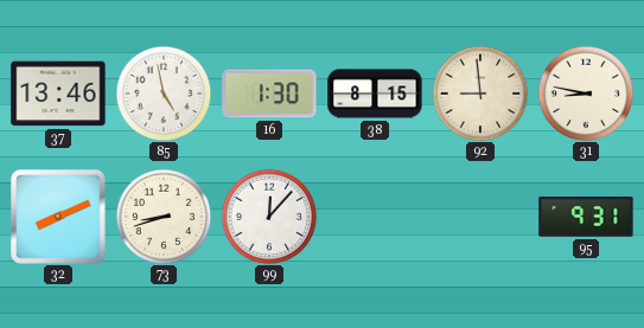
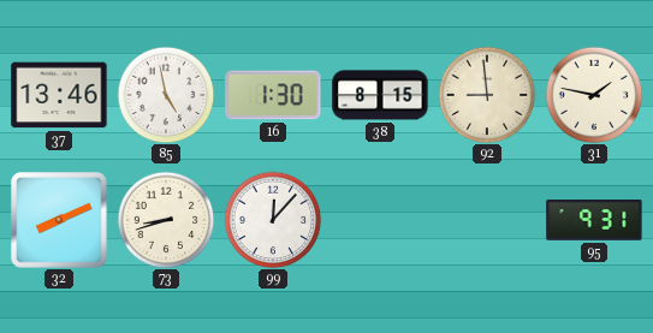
31: 8:47 -> 1:47
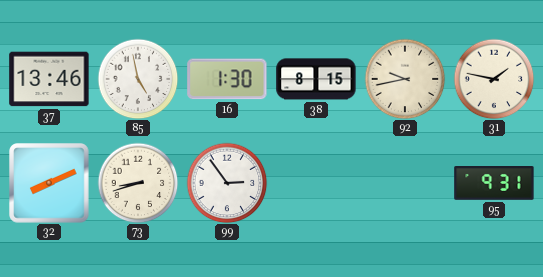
92: 8:59 -> 9:43
99: 12:07 -> 2:54
